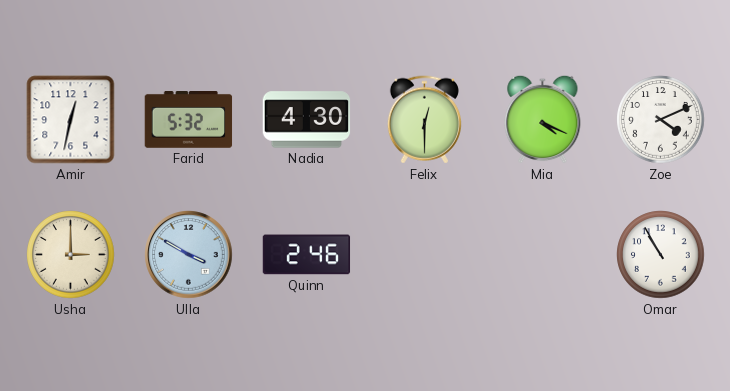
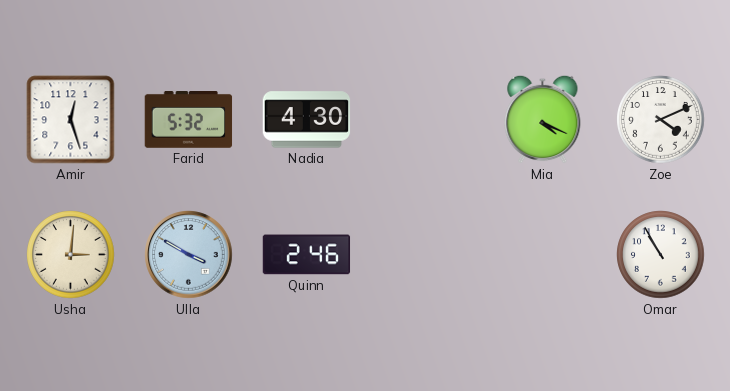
Amir: 12:32 -> 12:27
Felix: 12:30 -> none
Usha: 3:00 -> 3:01
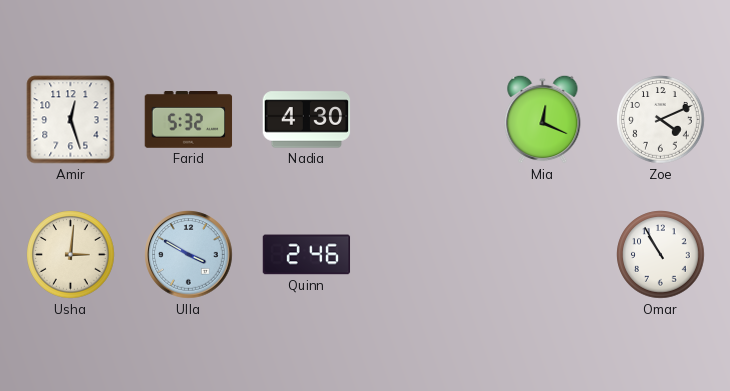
Mia: 4:19 -> 12:19
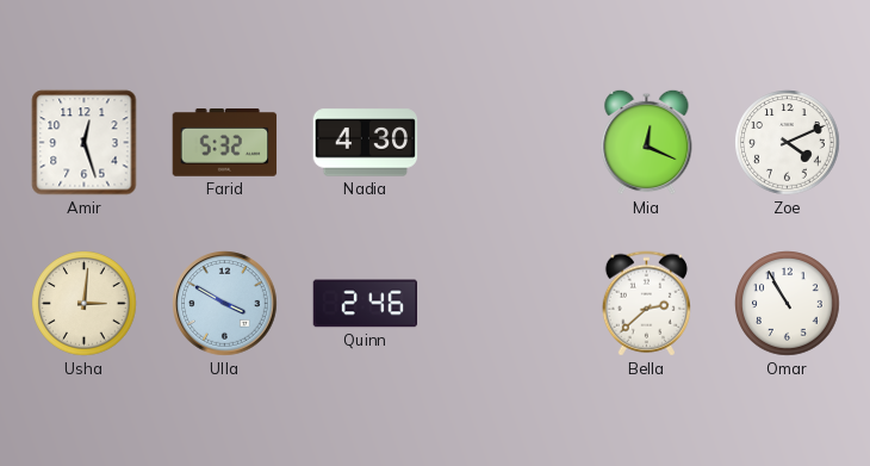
Bella: none -> 2:38
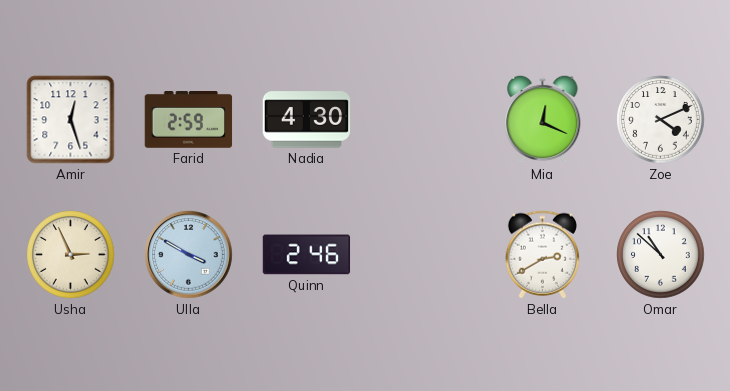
Farid: 5:32 -> 2:59
Usha: 3:01 -> 2:56
Bella: 2:38 -> 2:40
Omar: 10:55 -> 10:52
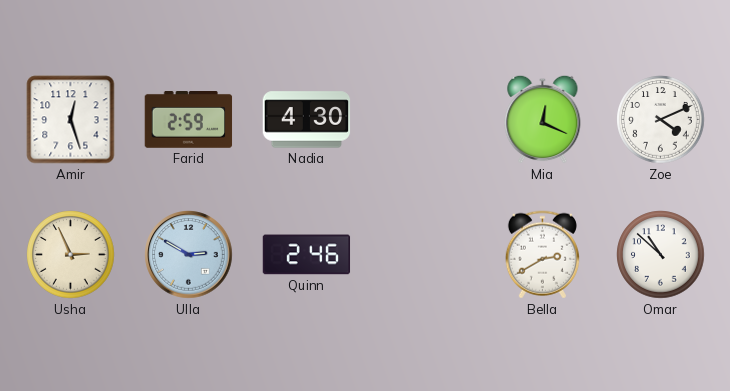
Ulla: 3:50 -> 2:50
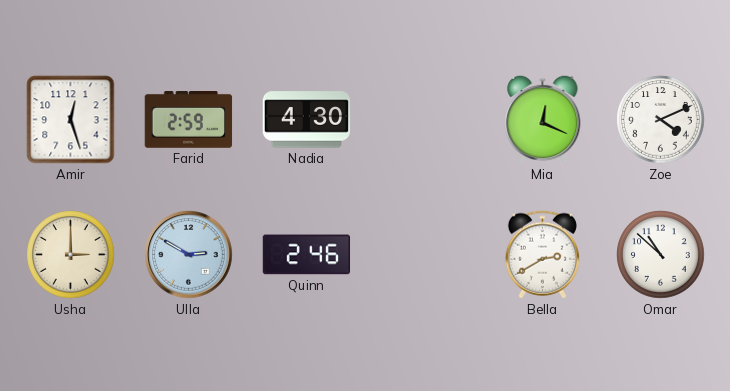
Usha: 2:56 -> 3:00
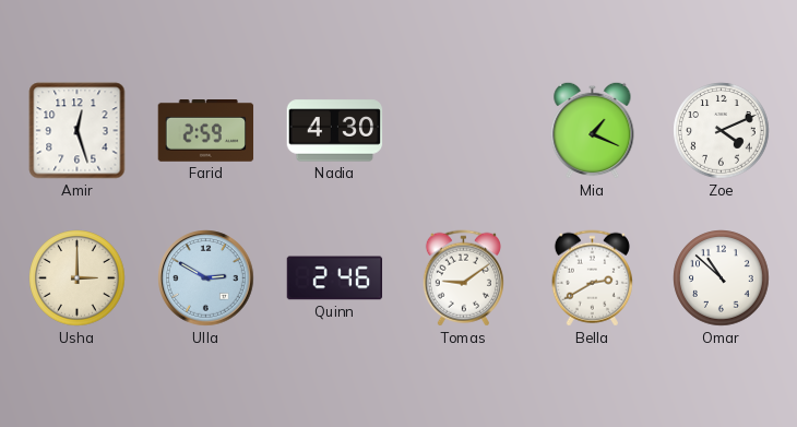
Mia: 12:19 -> 1:19
Tomas: none -> 9:09
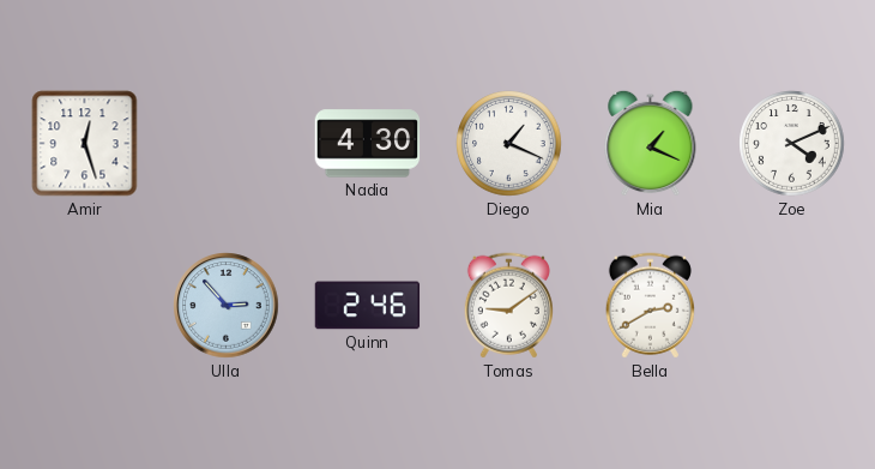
Farid: 2:59 -> none
Diego: none -> 1:19
Usha: 3:00 -> none
Ulla: 2:50 -> 2:53
Omar: 10:52 -> none
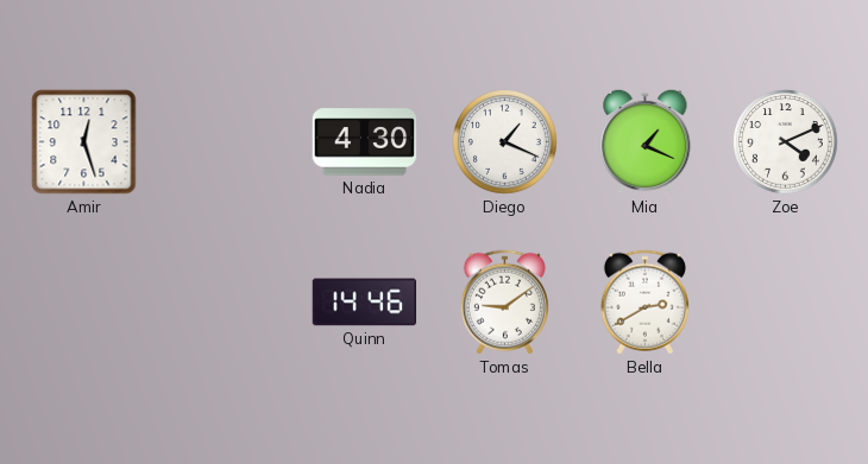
Ulla: 2:53 -> none
Quinn: 2:46 -> 14:46
